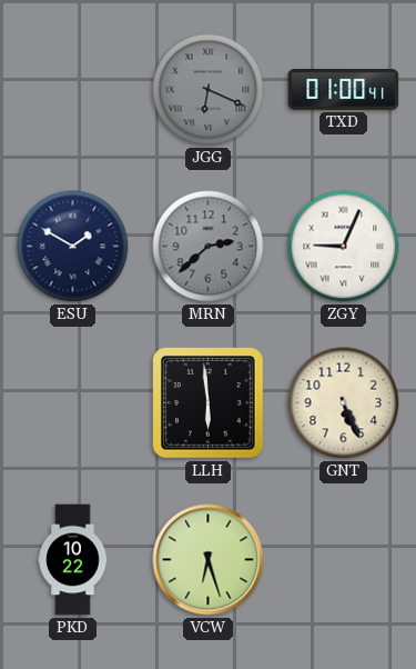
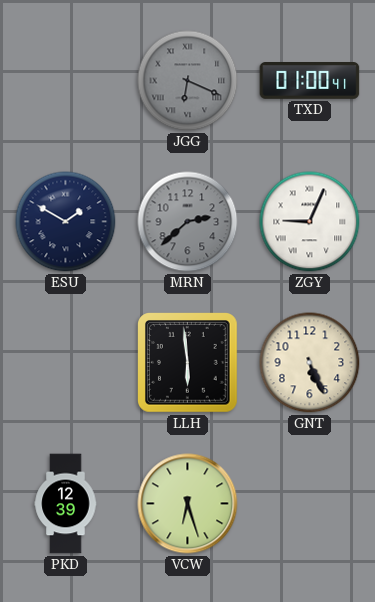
PKD: 10:22 -> 12:39
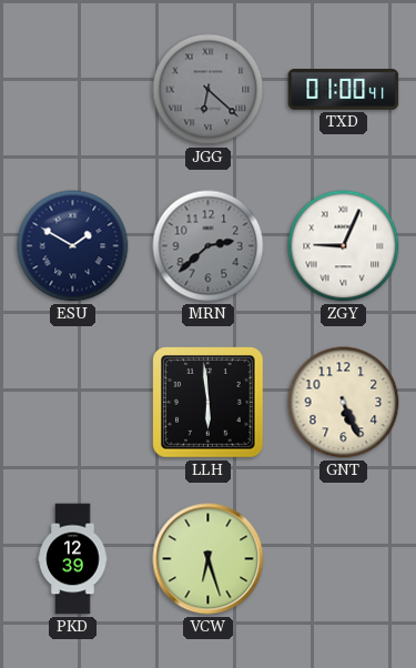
JGG: 6:19 -> 6:22
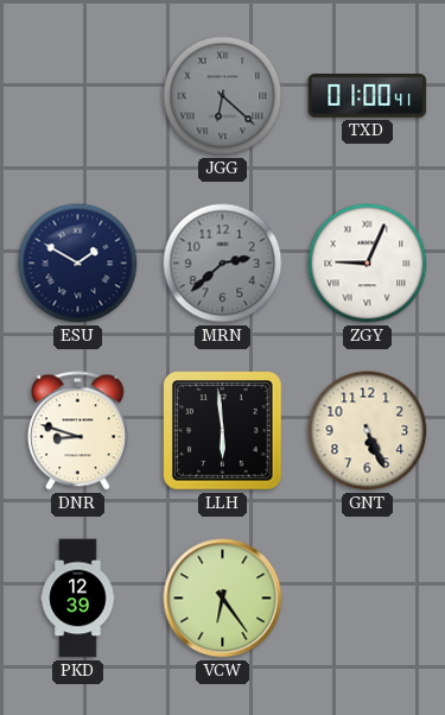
DNR: none -> 8:48
VCW: 6:27 -> 6:24
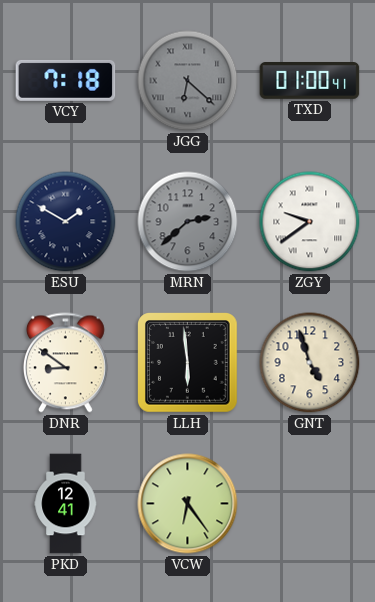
VCY: none -> 7:18
ZGY: 9:04 -> 9:39
DNR: 8:48 -> 8:51
GNT: 5:26 -> 4:57
PKD: 12:39 -> 12:41
